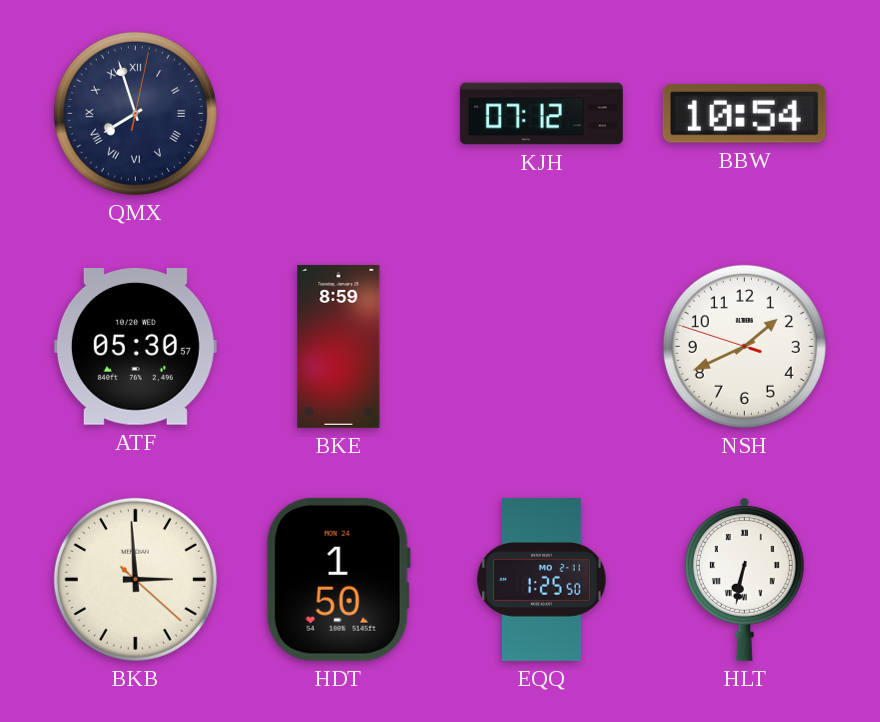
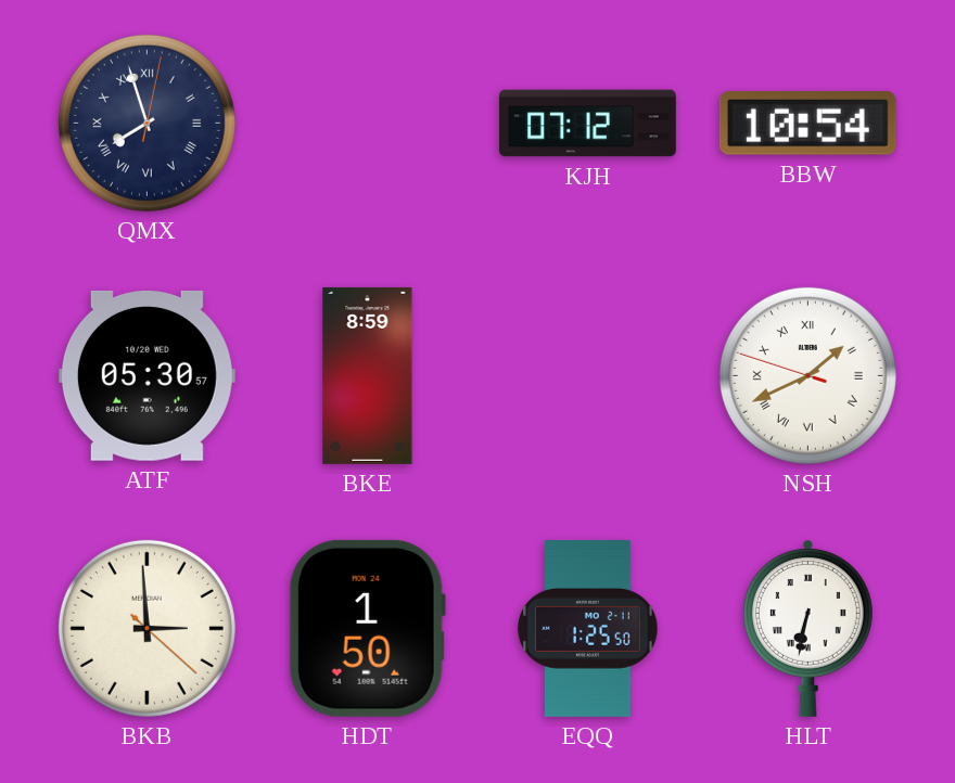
NSH numerals: Arabic -> Roman
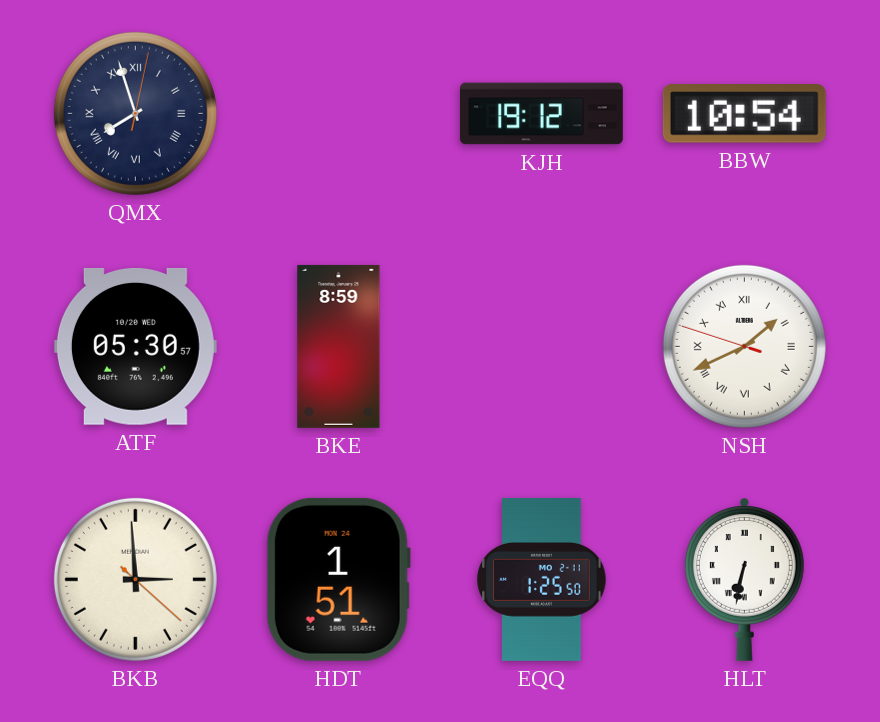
KJH: 07:12 -> 19:12
HDT: 1:50 -> 1:51
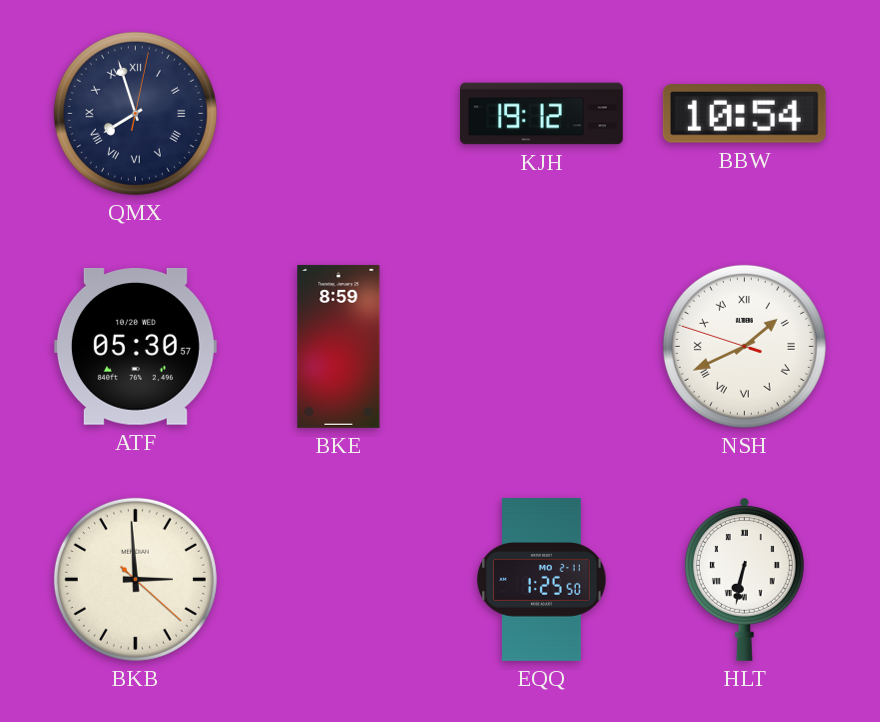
HDT: 1:51 -> none
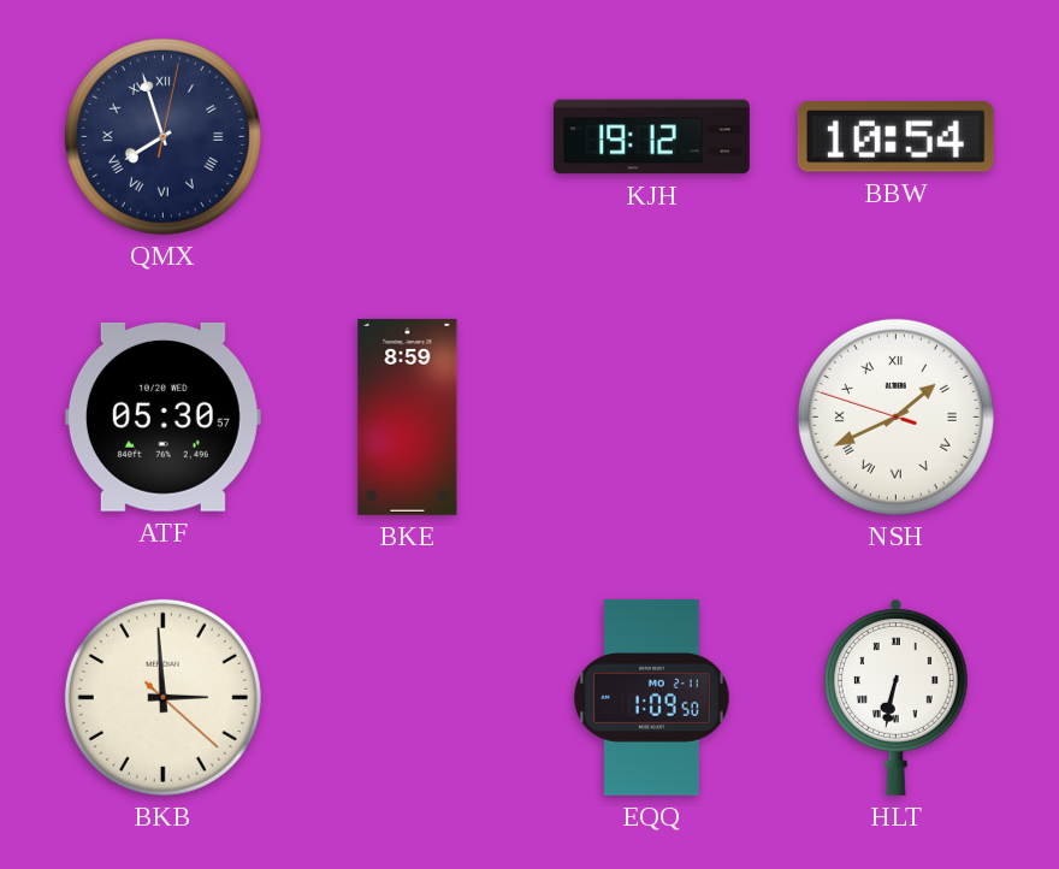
EQQ: 1:25 -> 1:09
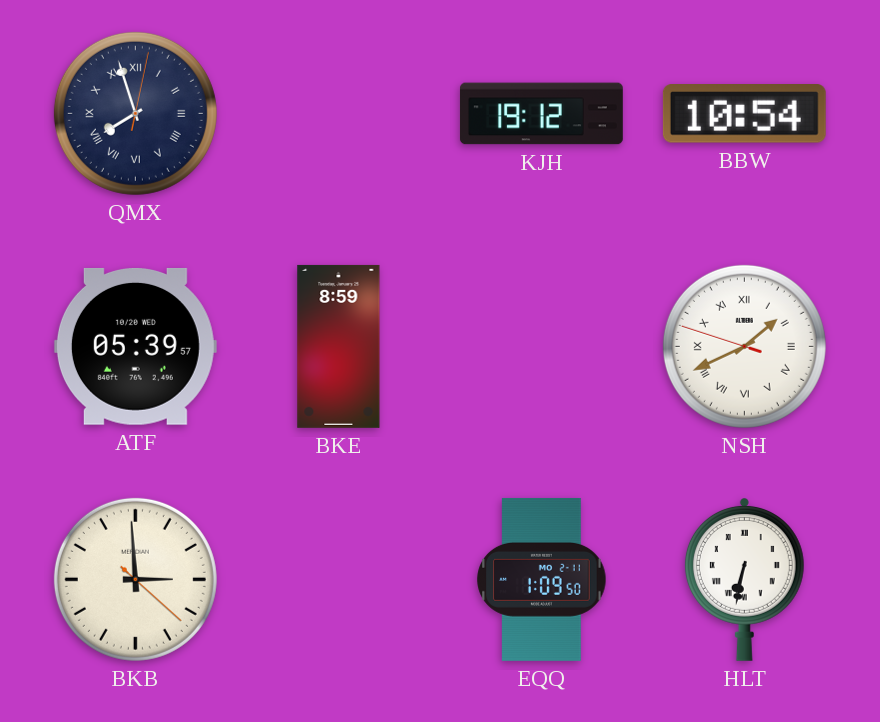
ATF: 05:30 -> 05:39
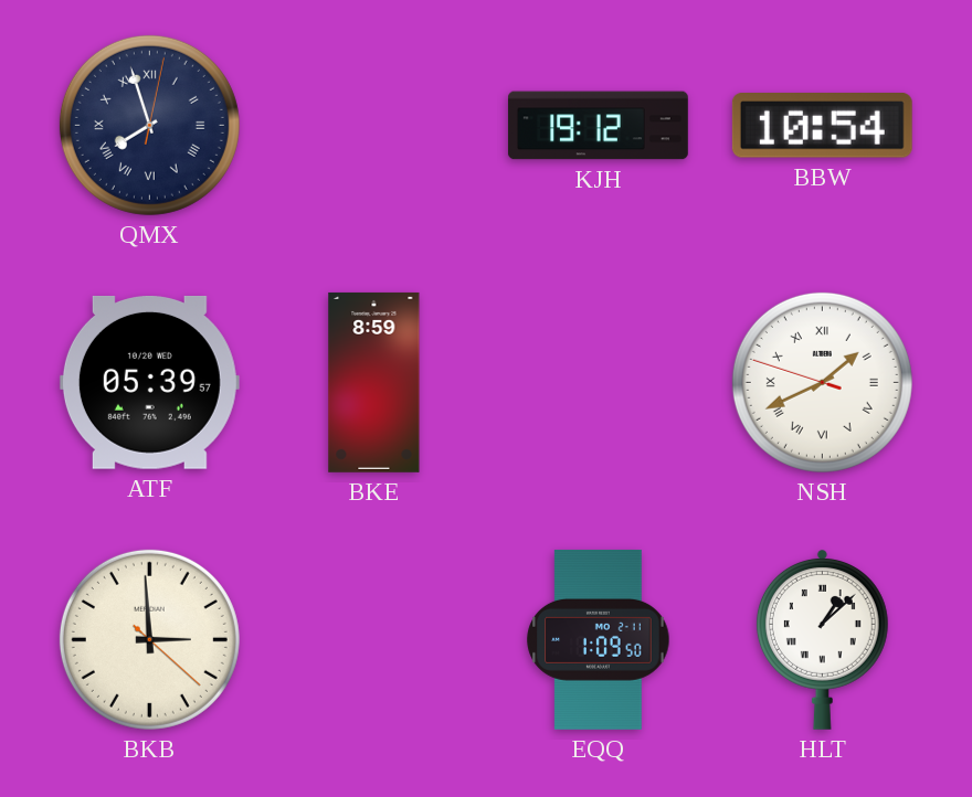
HLT: 6:32 -> 1:08
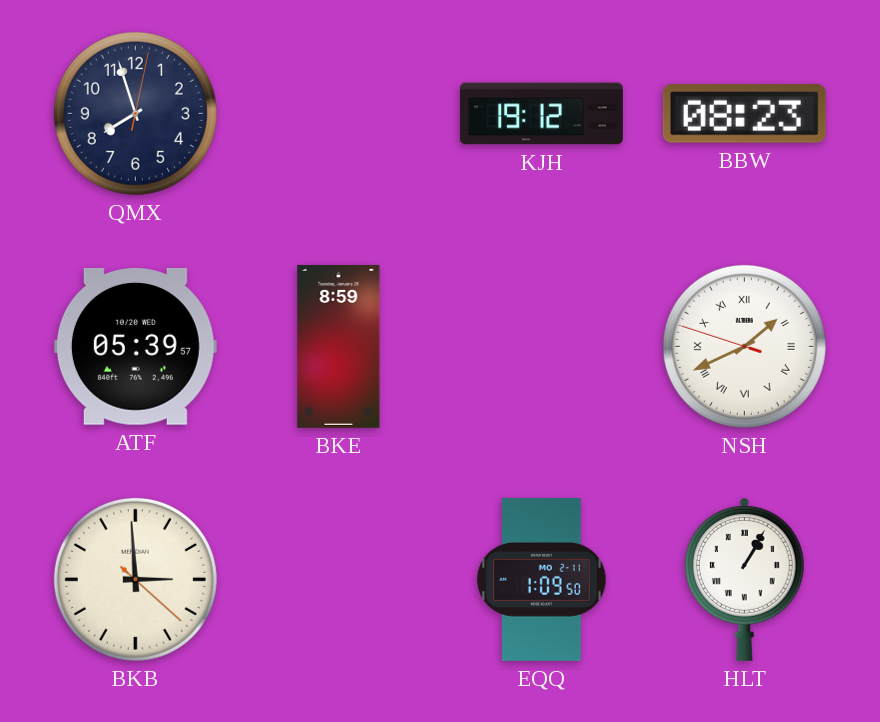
QMX numerals: Roman -> Arabic
BBW: 10:54 -> 08:23
HLT: 1:08 -> 1:05
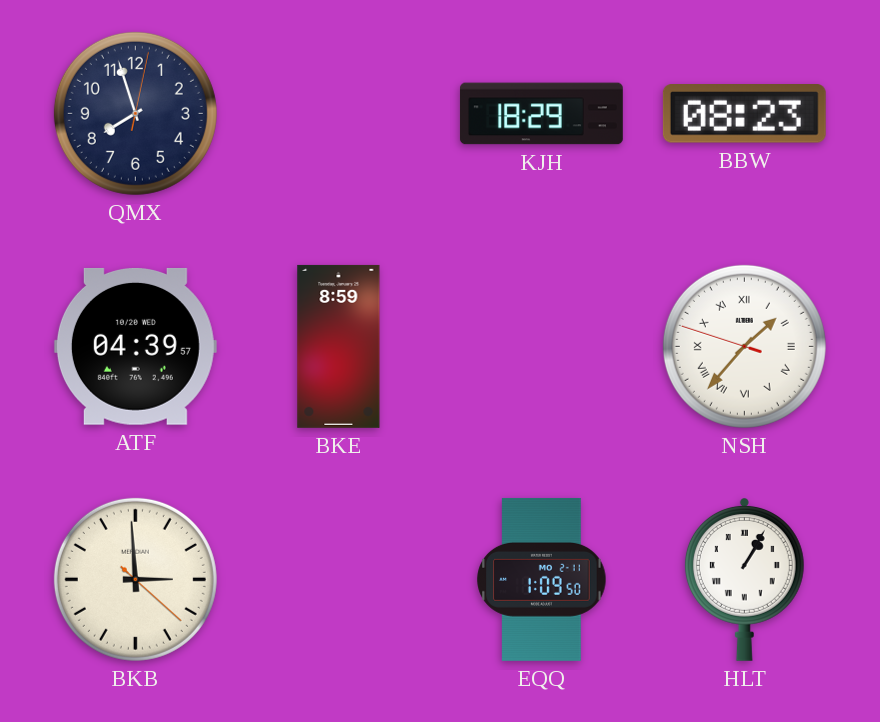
KJH: 19:12 -> 18:29
ATF: 05:39 -> 04:39
NSH: 1:40 -> 1:36
